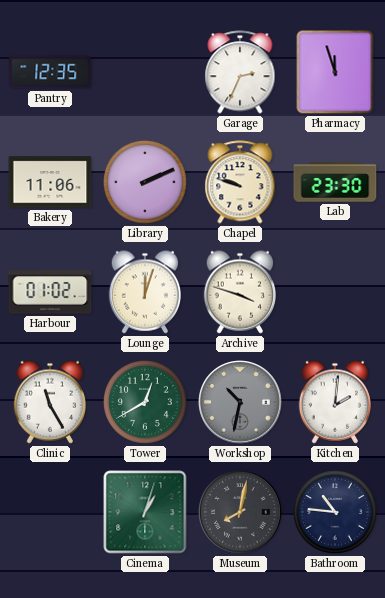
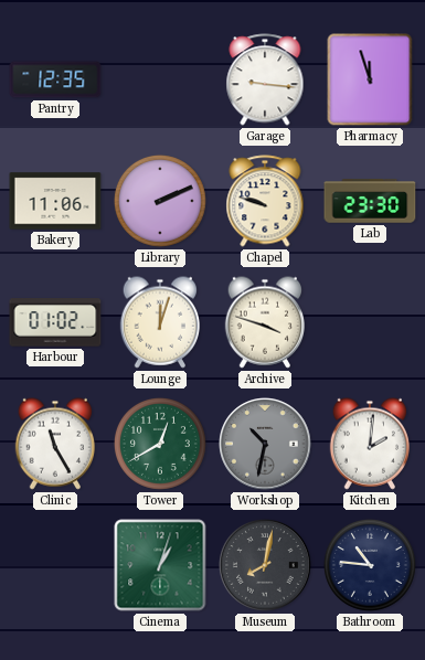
Garage: 2:34 -> 9:16
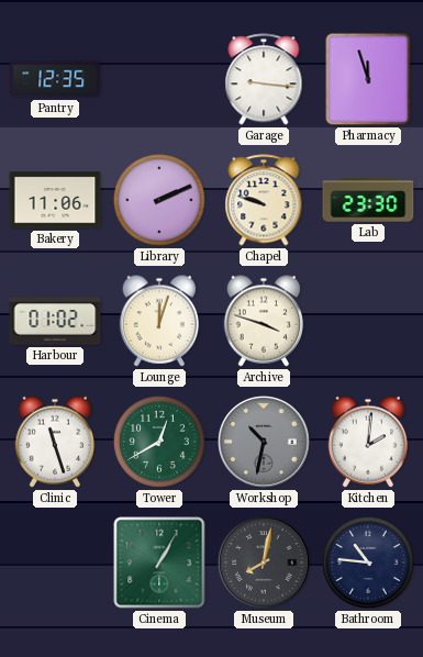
Clinic: 11:25 -> 11:27
Cinema: 1:03 -> 1:05
